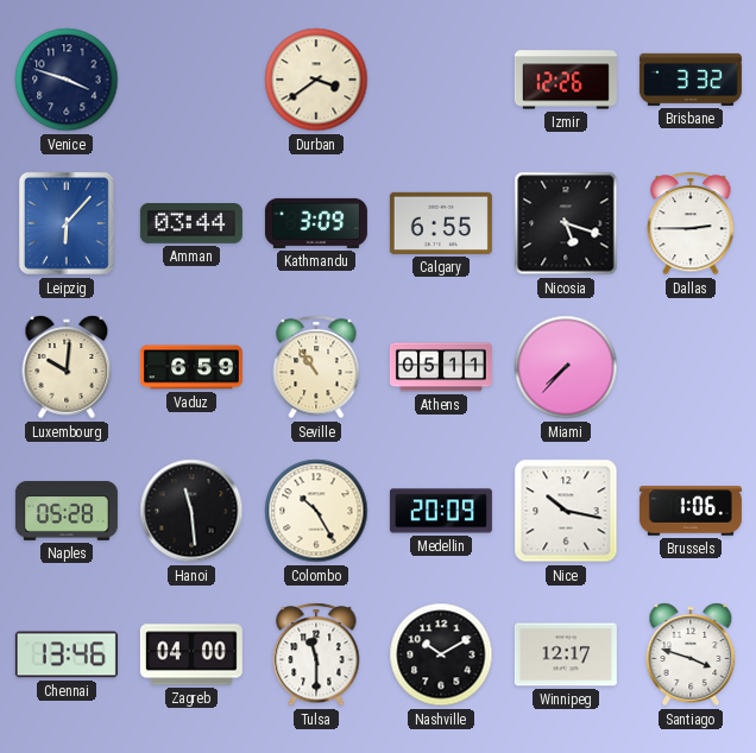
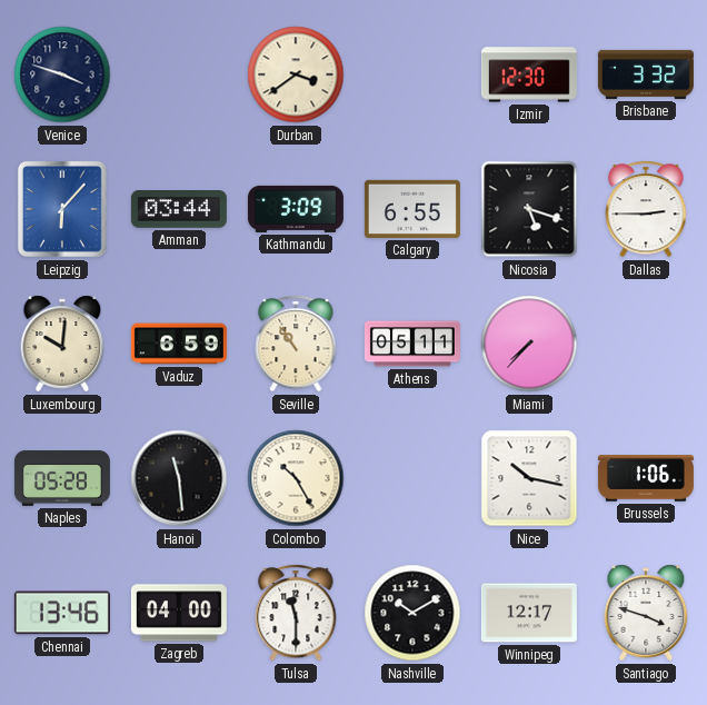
Izmir: 12:26 -> 12:30
Medellin: 20:09 -> none
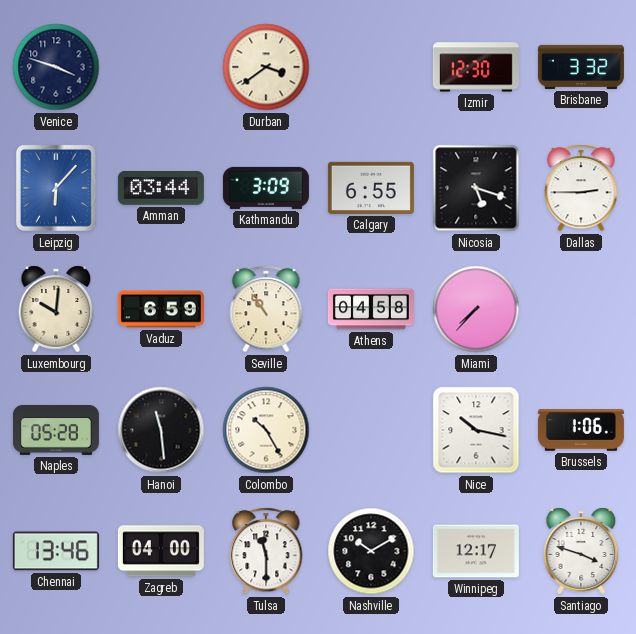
Athens: 05:11 -> 04:58
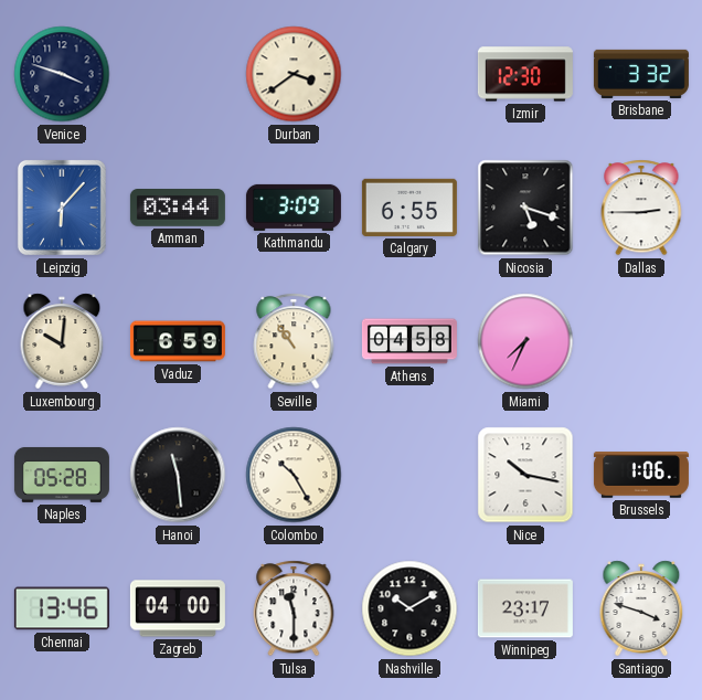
Miami: 7:37 -> 7:34
Winnipeg: 12:17 -> 23:17
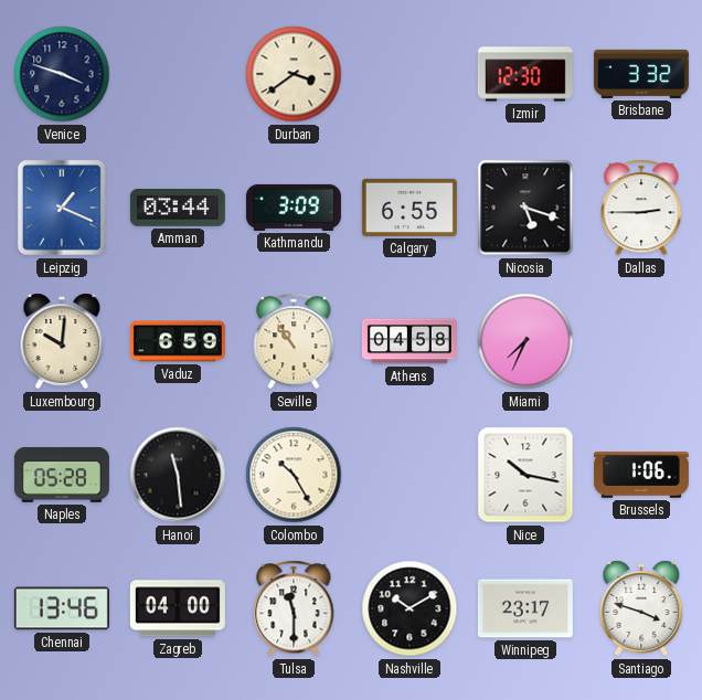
Leipzig: 6:07 -> 1:19
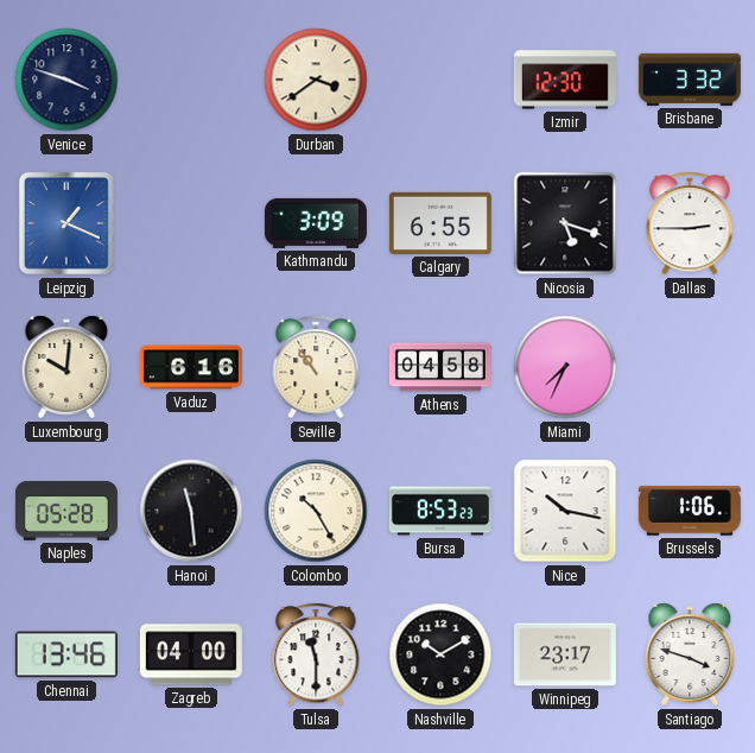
Amman: 03:44 -> none
Vaduz: 6:59 -> 6:16
Bursa: none -> 8:53
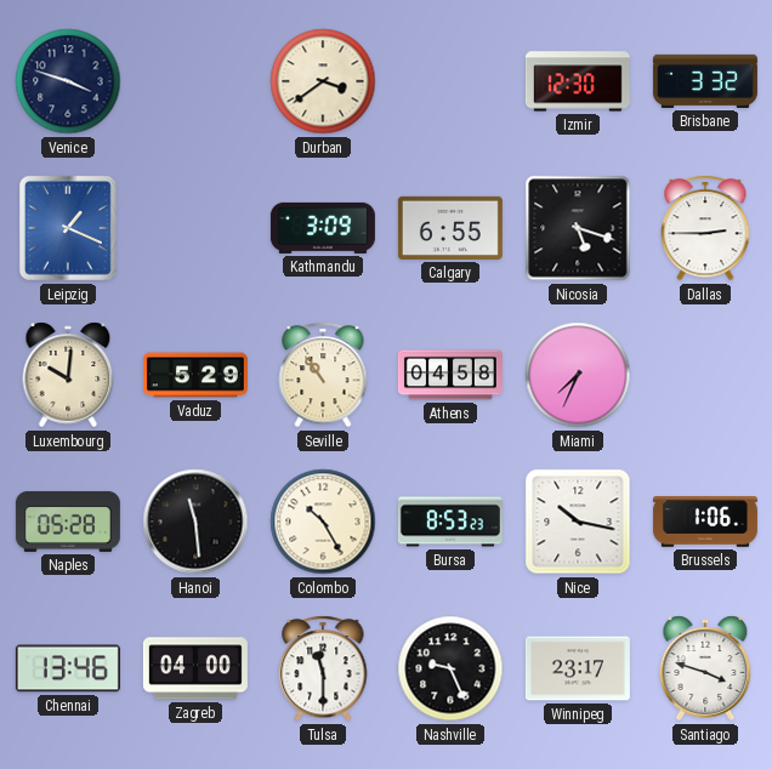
Vaduz: 6:16 -> 5:29
Nashville: 10:10 -> 9:26
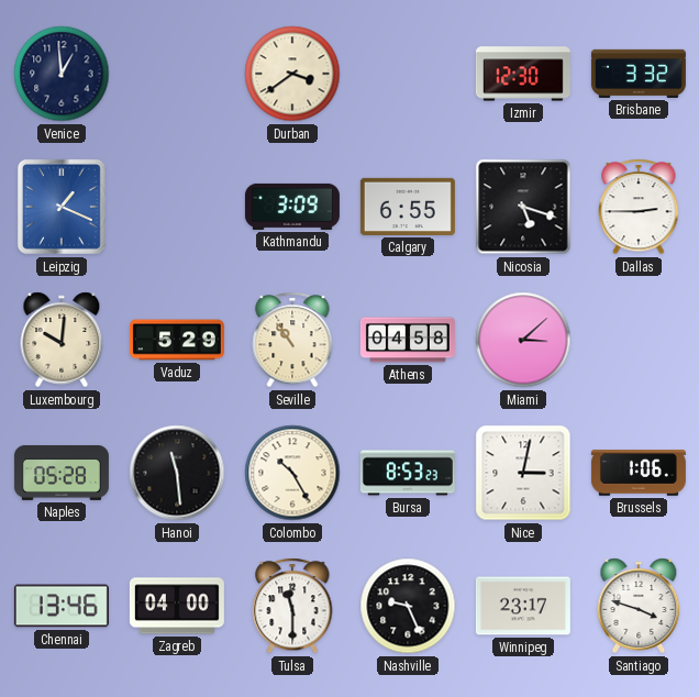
Venice: 3:48 -> 12:59
Miami: 7:34 -> 3:08
Nice: 10:17 -> 3:02
